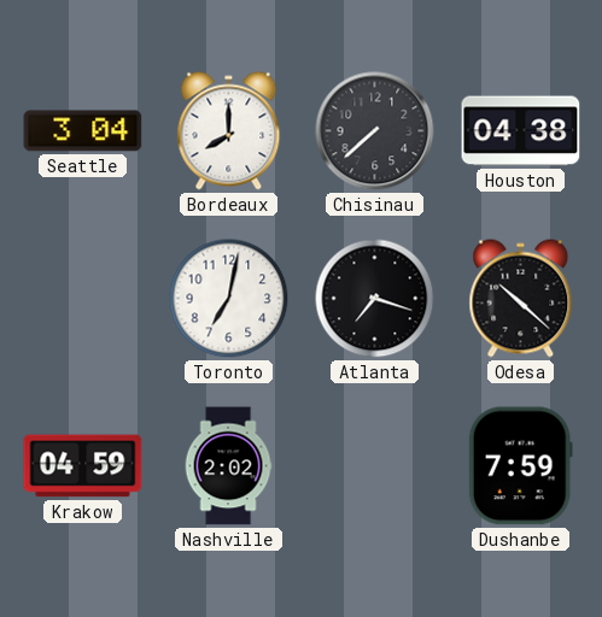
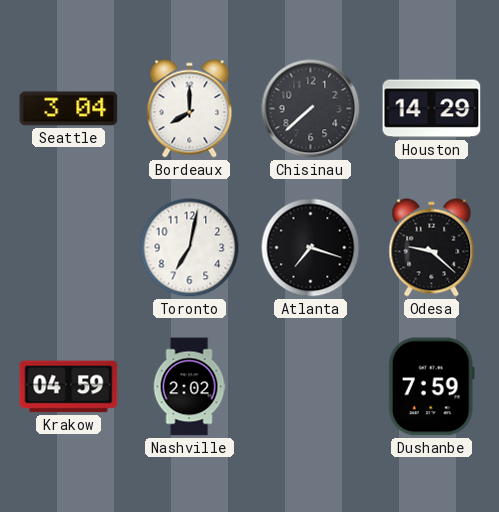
Houston: 04:38 -> 14:29
Odesa: 10:22 -> 9:22
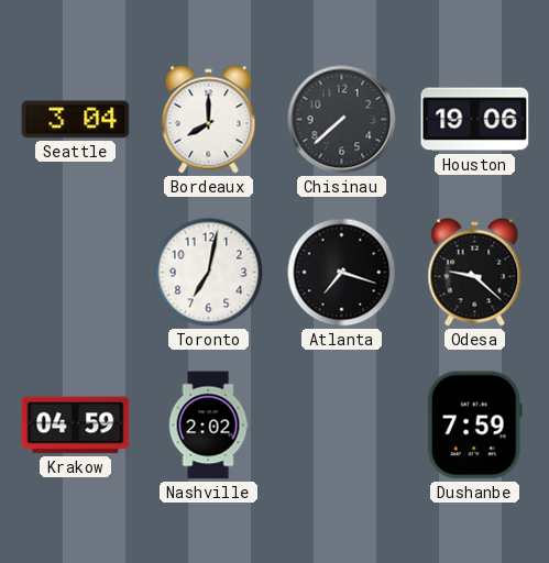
Houston: 14:29 -> 19:06
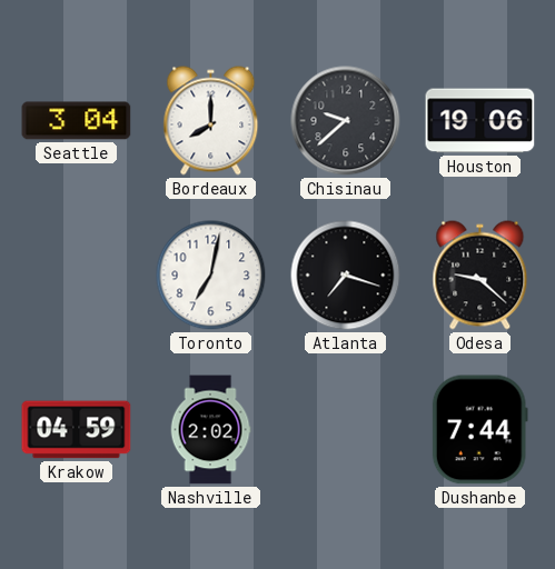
Chisinau: 7:38 -> 9:38
Dushanbe: 7:59 -> 7:44
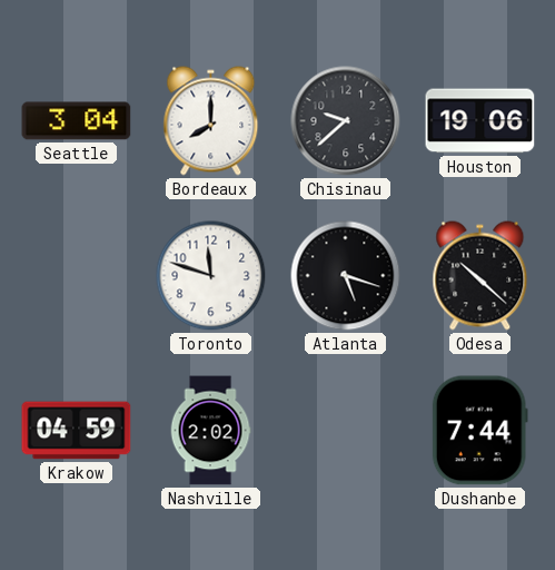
Toronto: 7:02 -> 11:48
Atlanta: 7:18 -> 5:18
Odesa: 9:22 -> 10:22
